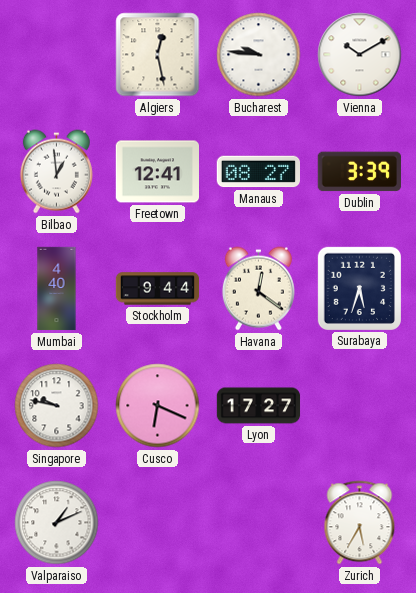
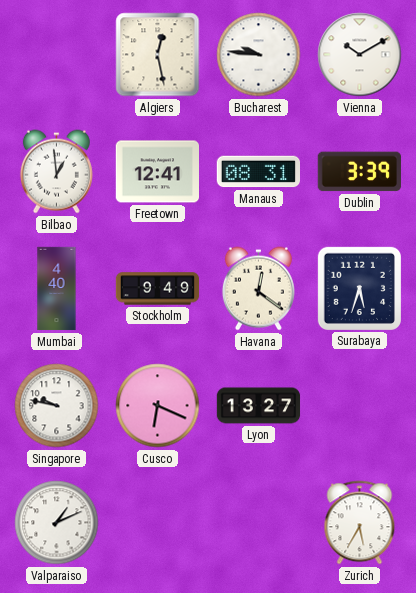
Manaus: 08:27 -> 08:31
Stockholm: 9:44 -> 9:49
Lyon: 17:27 -> 13:27
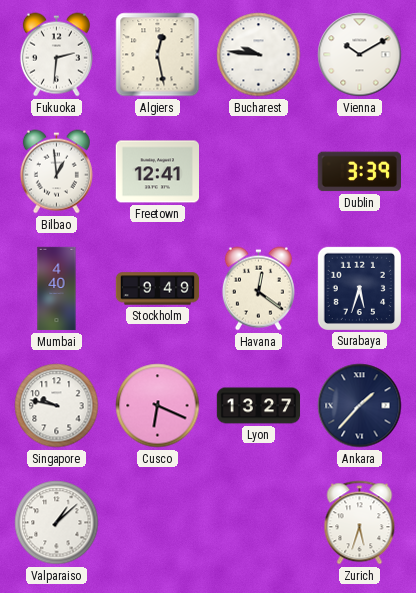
Fukuoka: none -> 2:31
Manaus: 08:31 -> none
Ankara: none -> 1:37
Valparaiso: 1:11 -> 1:08
Zurich: 5:35 -> 5:33
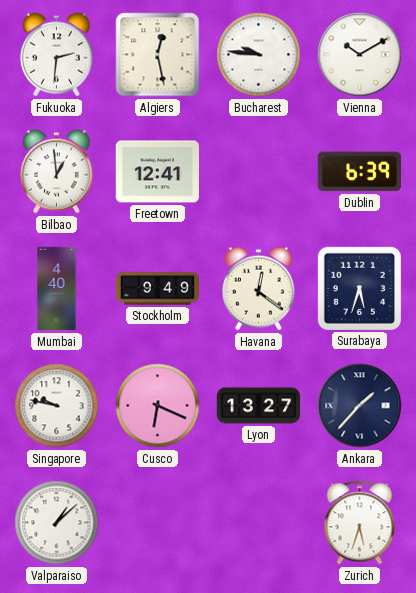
Dublin: 3:39 -> 6:39
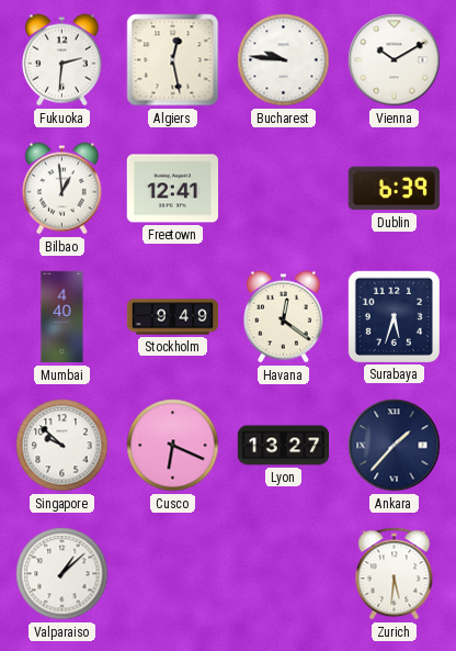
Singapore: 9:47 -> 9:52
Zurich: 5:33 -> 5:31
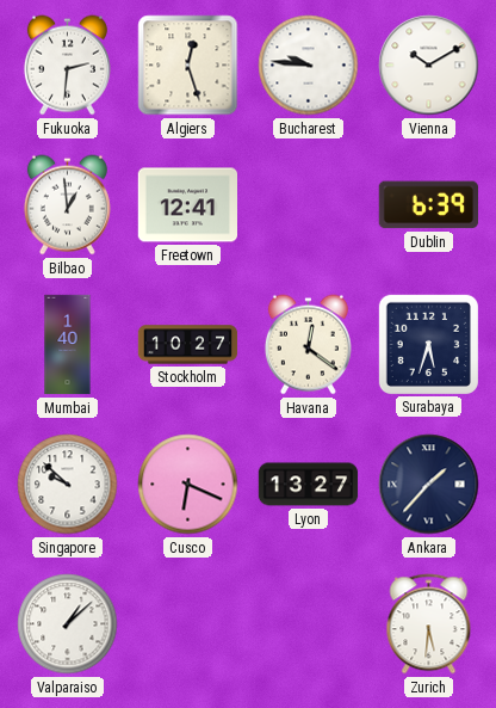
Algiers: 12:28 -> 12:27
Mumbai: 4:40 -> 1:40
Stockholm: 9:49 -> 10:27
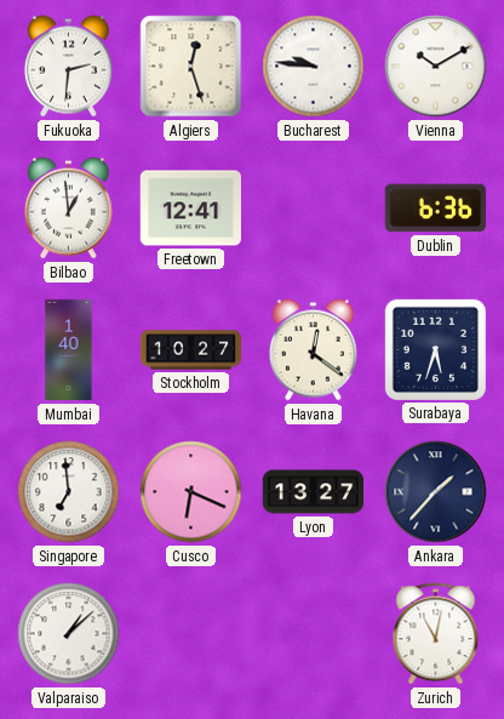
Dublin: 6:39 -> 6:36
Singapore: 9:52 -> 6:59
Zurich: 5:31 -> 11:02
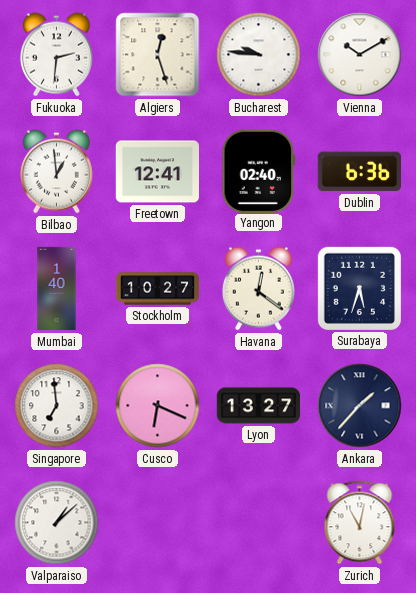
Yangon: none -> 02:40
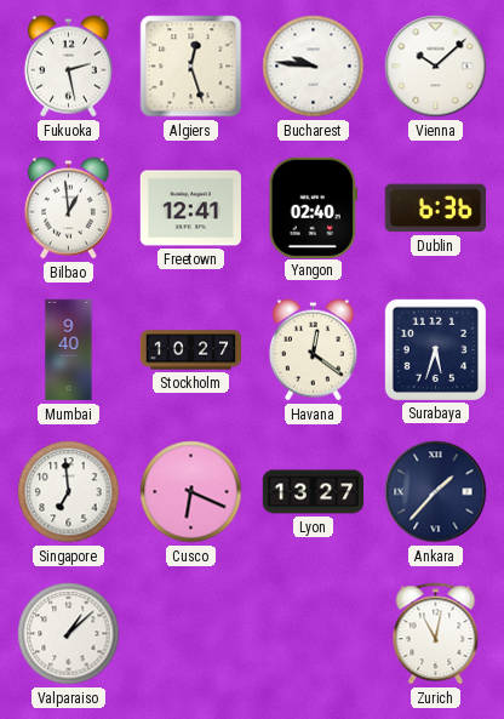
Fukuoka: 2:31 -> 2:28
Vienna: 10:10 -> 10:08
Mumbai: 1:40 -> 9:40
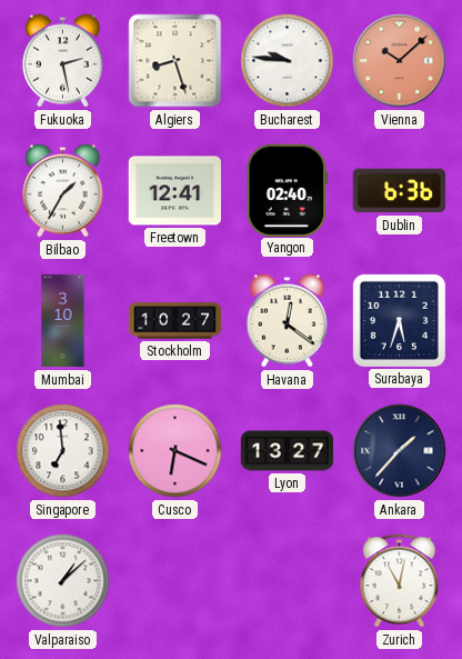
Algiers: 12:27 -> 8:27
Vienna dial: white -> salmon
Bilbao: 12:59 -> 1:35
Mumbai: 9:40 -> 3:10
